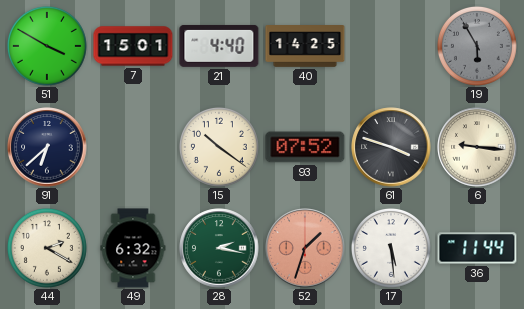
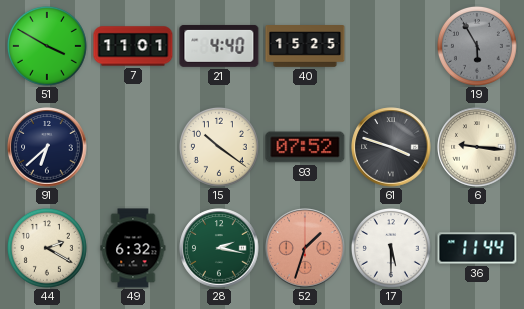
7: 15:01 -> 11:01
40: 14:25 -> 15:25
17: 5:29 -> 5:30
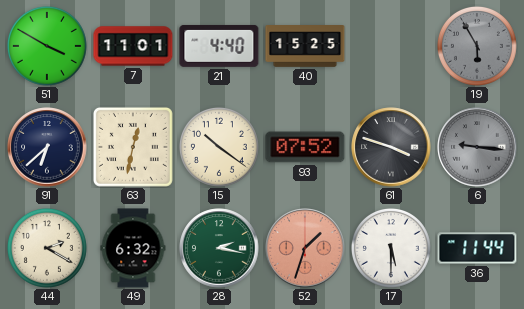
63: none -> 12:32
6 dial: cream -> grey
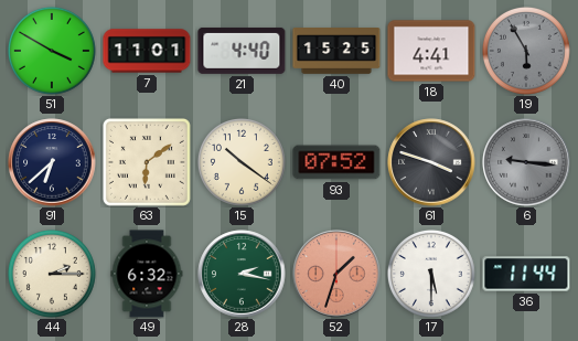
18: none -> 4:41
63: 12:32 -> 6:09
44: 2:20 -> 2:15
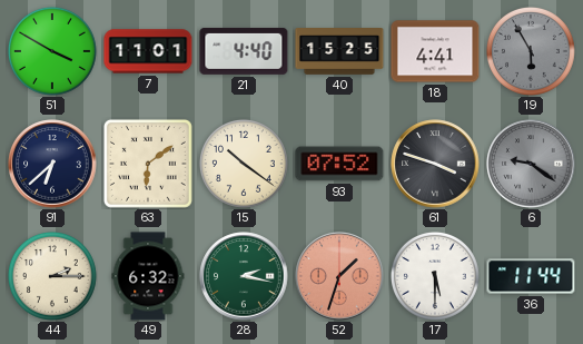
6: 9:16 -> 9:21
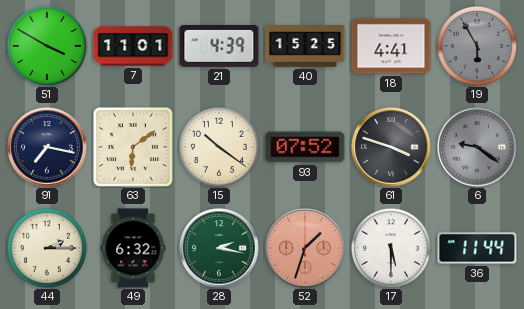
21: 4:40 -> 4:39
91: 6:38 -> 7:17
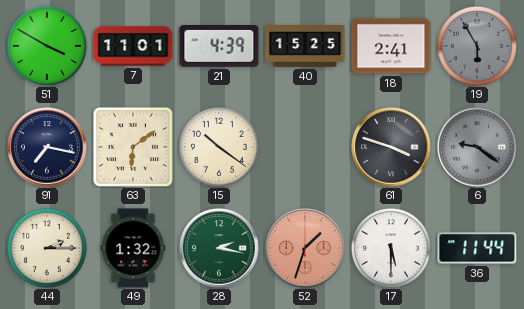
18: 4:41 -> 2:41
93: 07:52 -> none
49: 6:32 -> 1:32
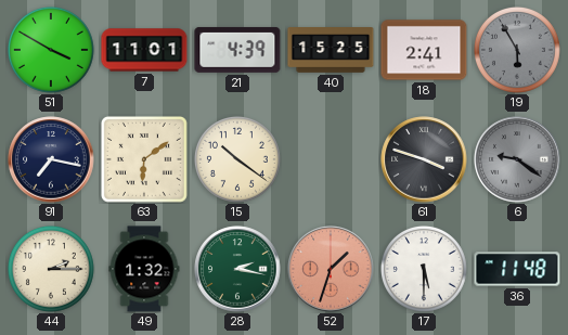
36: 11:44 -> 11:48
